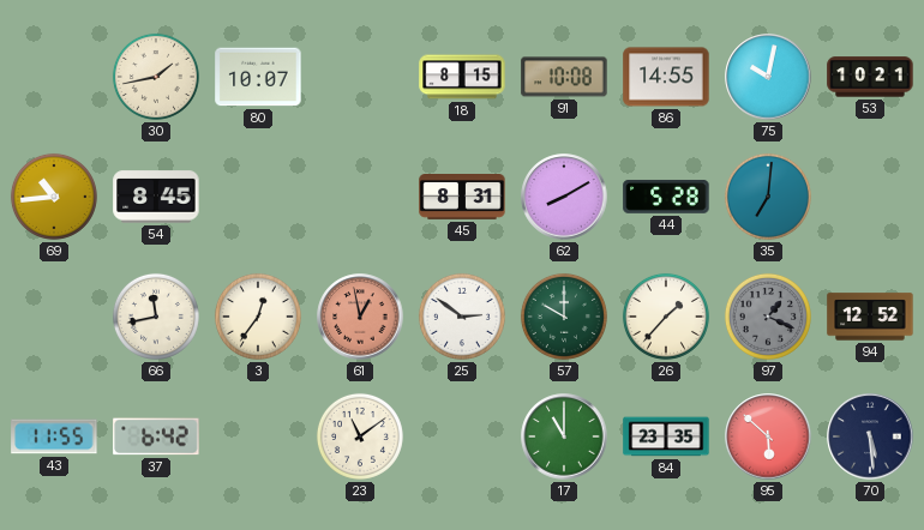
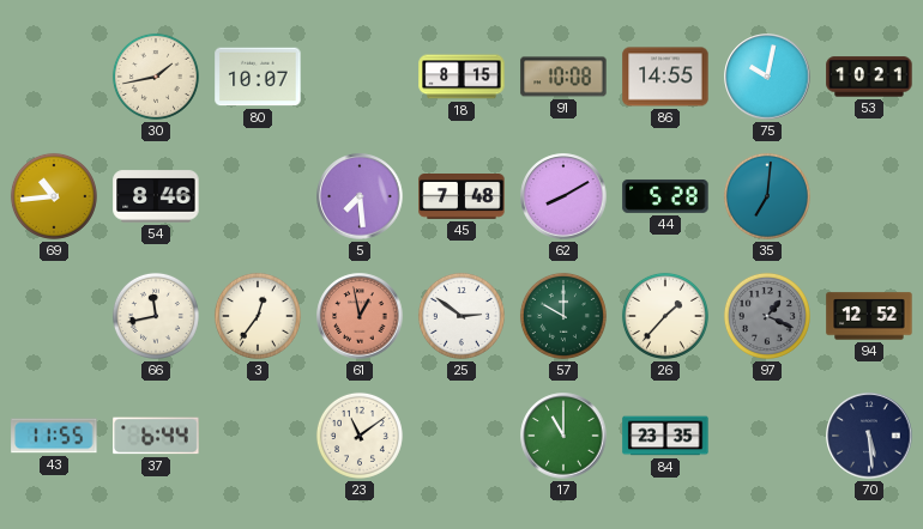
54: 8:45 -> 8:46
5: none -> 7:29
45: 8:31 -> 7:48
37: 6:42 -> 6:44
95: 5:52 -> none
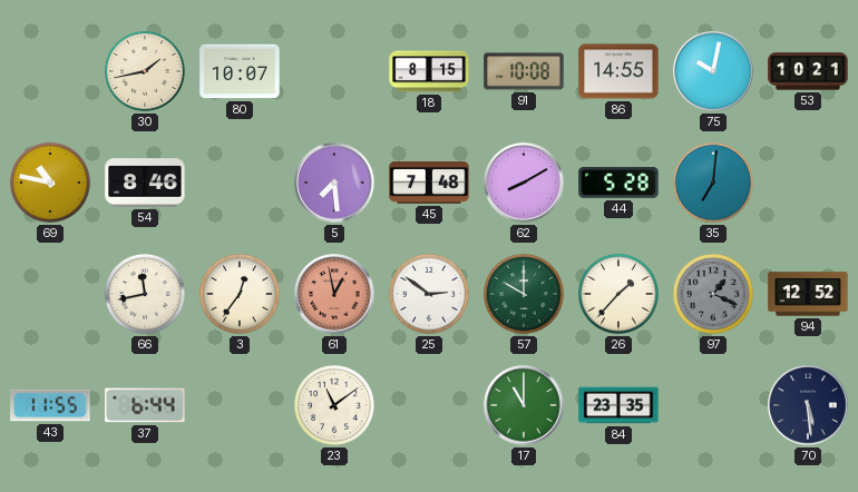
69: 10:44 -> 10:47
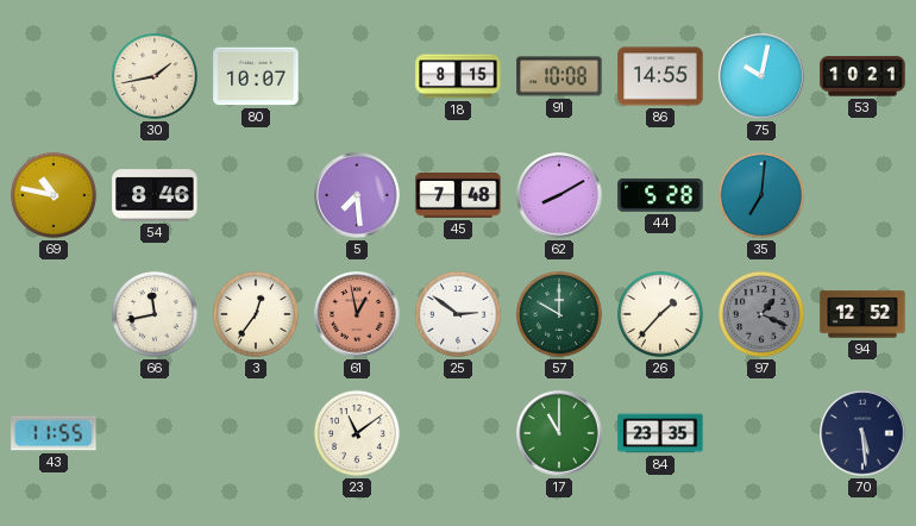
37: 6:44 -> none
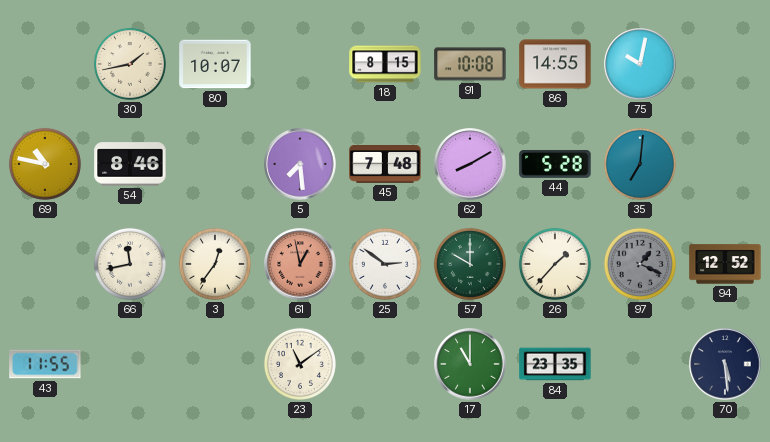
53: 10:21 -> none
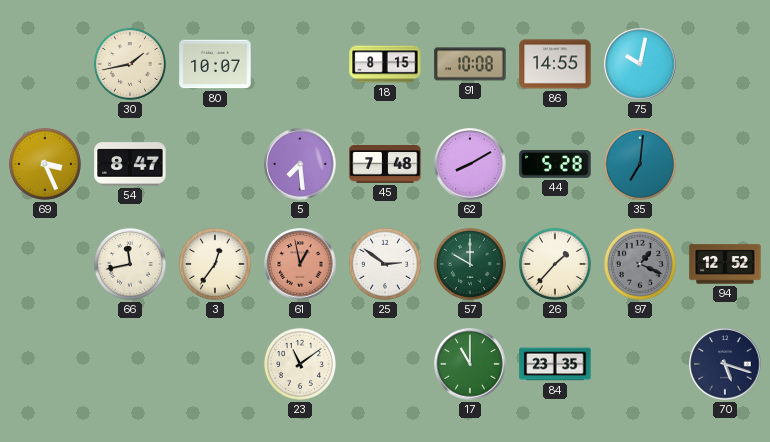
69: 10:47 -> 3:26
54: 8:46 -> 8:47
43: 11:55 -> none
70: 5:29 -> 5:18
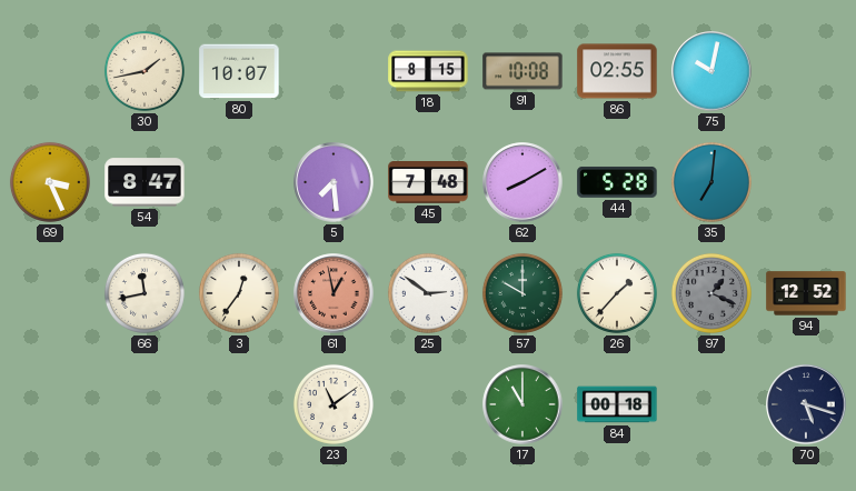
86: 14:55 -> 02:55
84: 23:35 -> 00:18
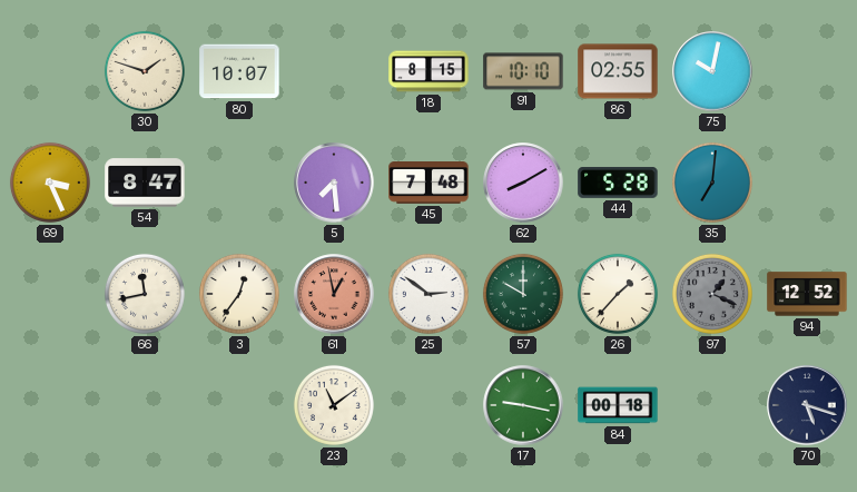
30: 1:43 -> 1:48
91: 10:08 -> 10:10
17: 11:00 -> 9:17
